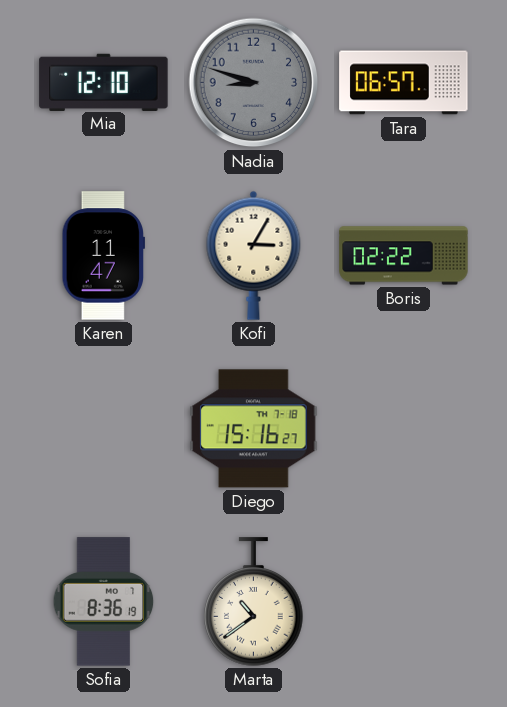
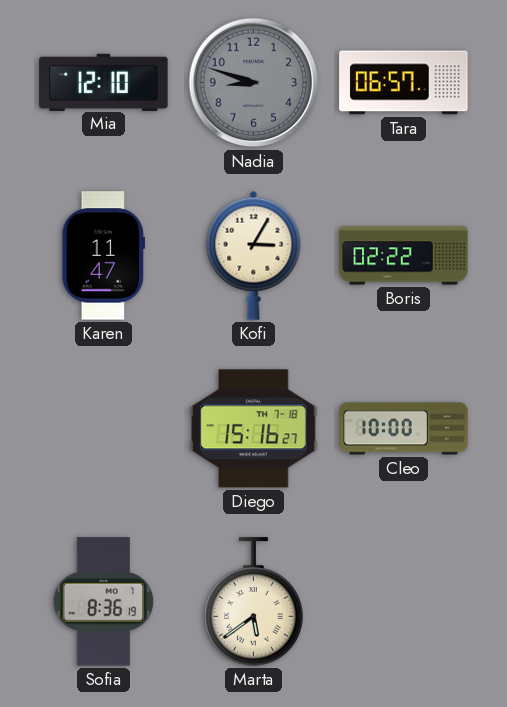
Cleo: none -> 10:00
Marta: 10:39 -> 5:39
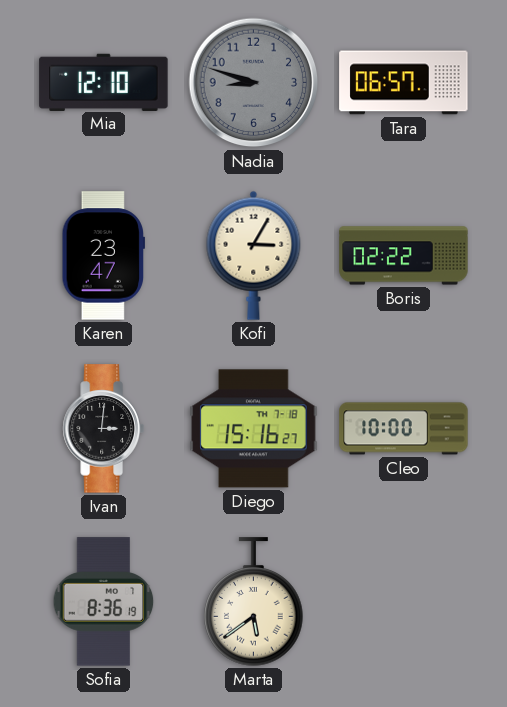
Karen: 11:47 -> 23:47
Ivan: none -> 3:01
